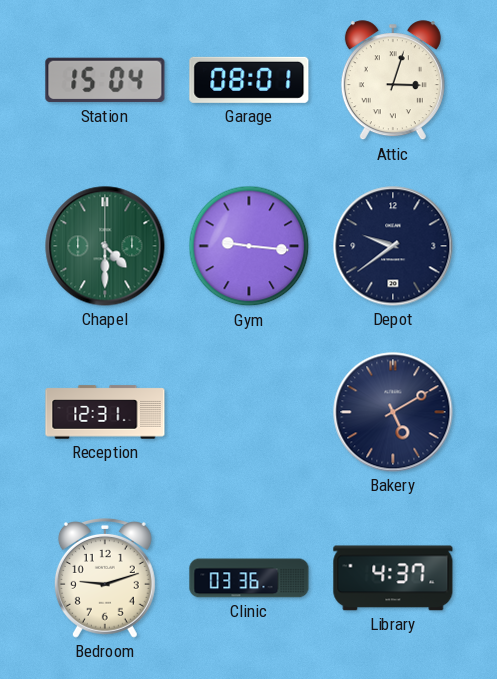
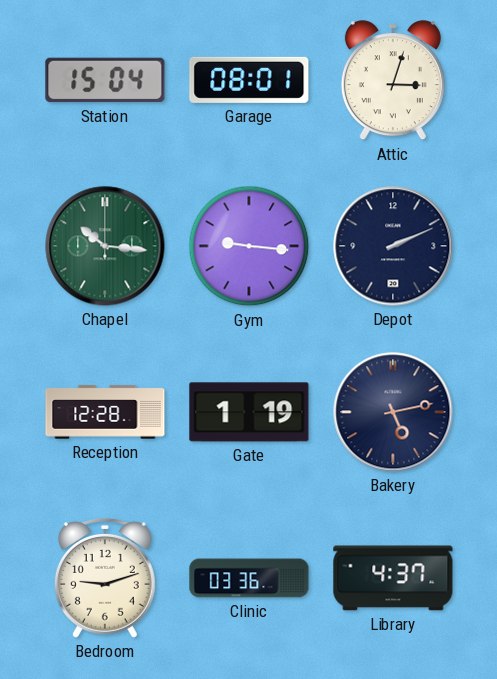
Chapel: 4:30 -> 10:16
Depot: 9:39 -> 2:11
Reception: 12:31 -> 12:28
Gate: none -> 1:19
Bakery: 5:10 -> 5:13
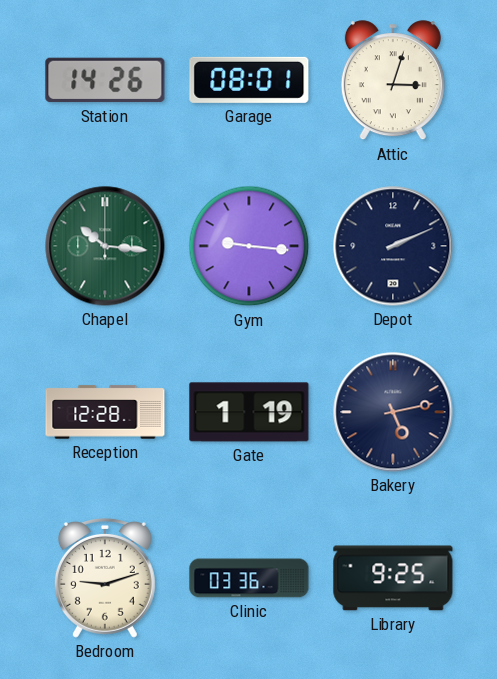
Station: 15:04 -> 14:26
Library: 4:37 -> 9:25
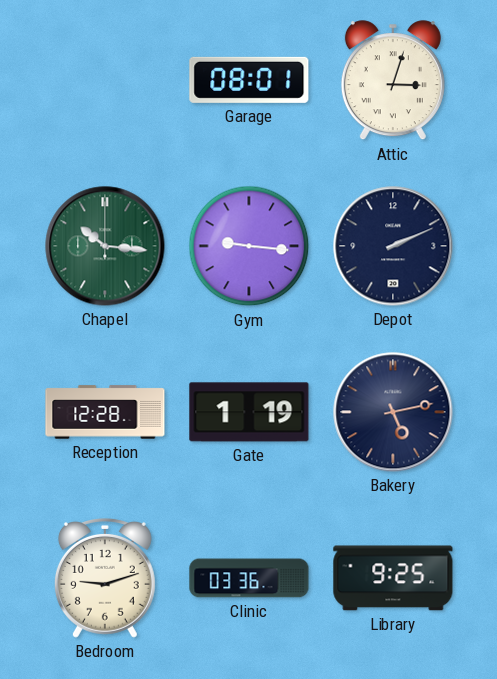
Station: 14:26 -> none
